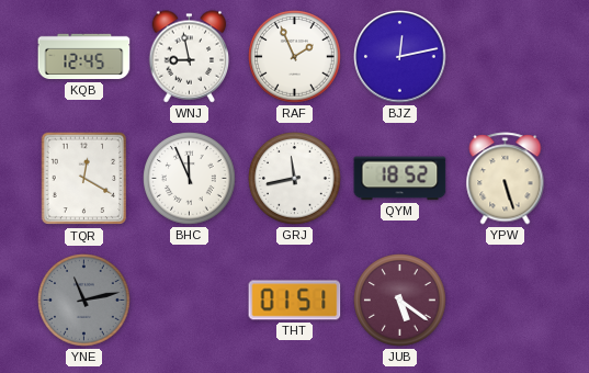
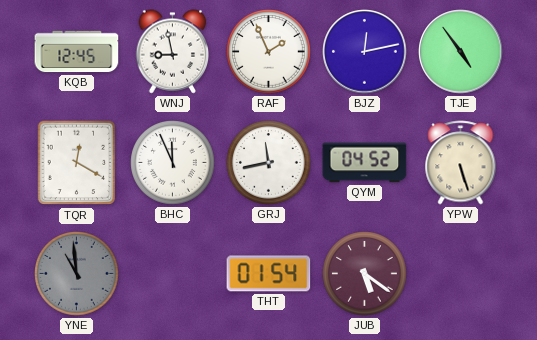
TJE: none -> 4:54
QYM: 18:52 -> 04:52
YNE: 11:13 -> 10:59
THT: 01:51 -> 01:54
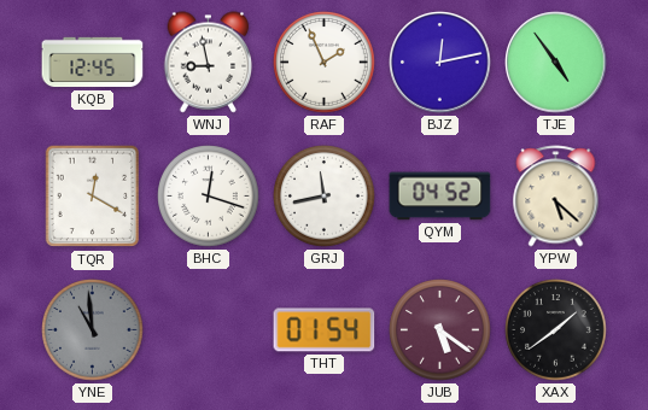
BHC: 11:56 -> 12:18
YPW: 5:27 -> 5:22
XAX: none -> 1:39
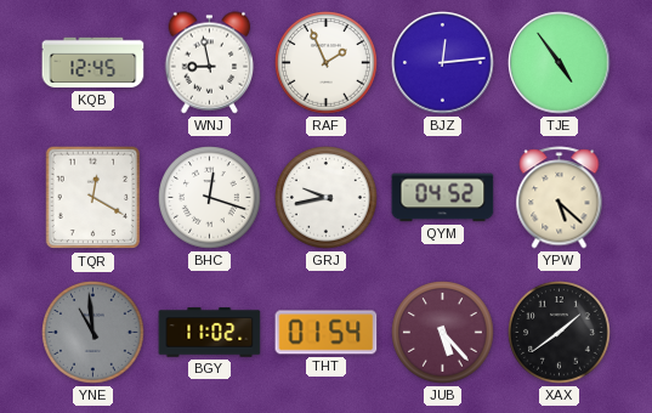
BJZ: 12:13 -> 12:14
GRJ: 11:43 -> 9:43
BGY: none -> 11:02
JUB: 5:21 -> 5:23
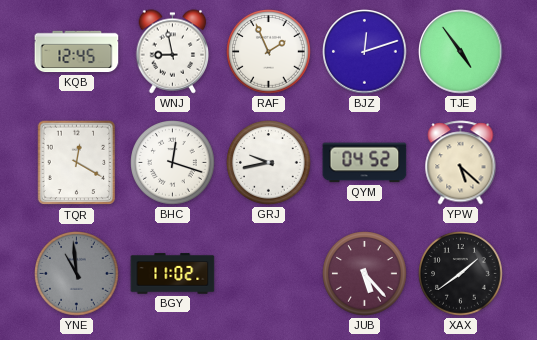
BJZ: 12:14 -> 12:12
THT: 01:54 -> none
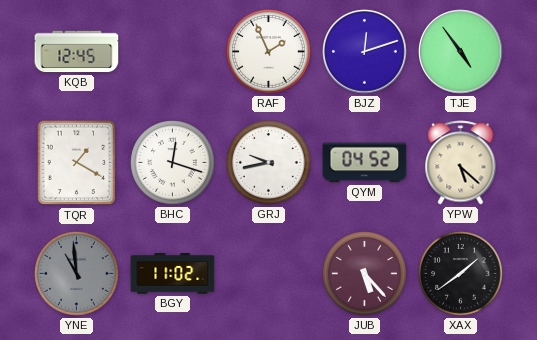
WNJ: 8:58 -> none
TQR: 12:20 -> 1:20
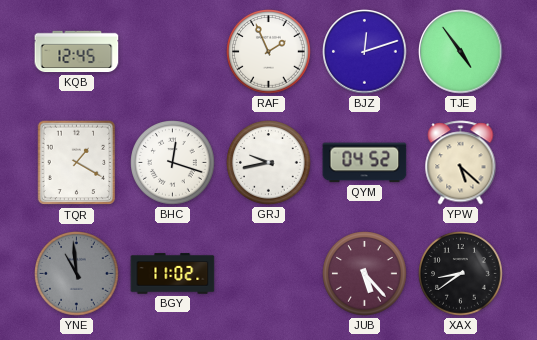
XAX: 1:39 -> 8:39
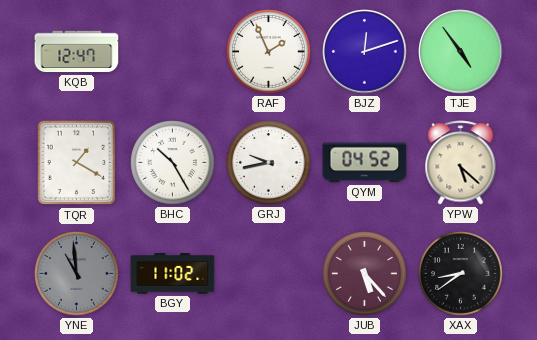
KQB: 12:45 -> 12:47
BHC: 12:18 -> 10:25
